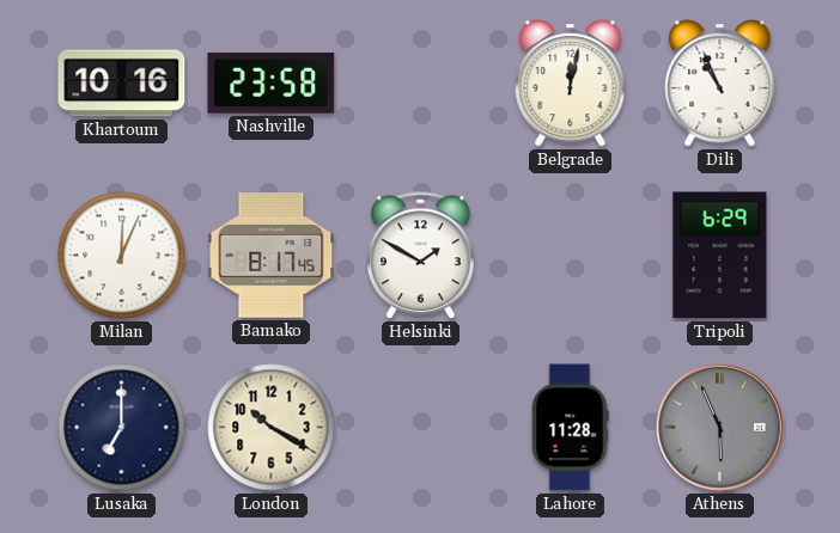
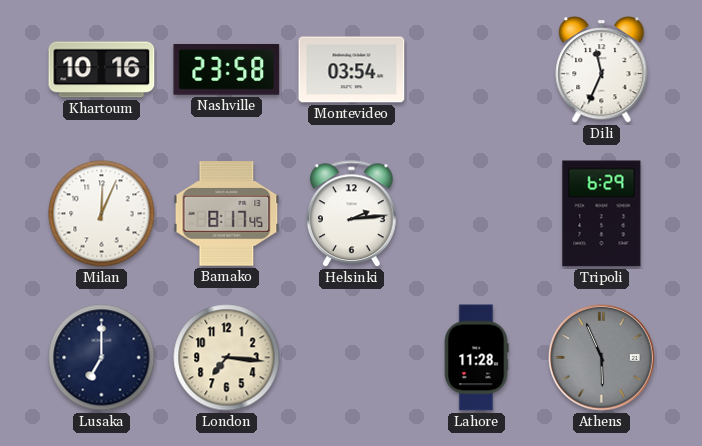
Montevideo: none -> 03:54
Belgrade: 12:02 -> none
Dili: 10:56 -> 11:34
Helsinki: 1:50 -> 2:14
London: 10:20 -> 7:16
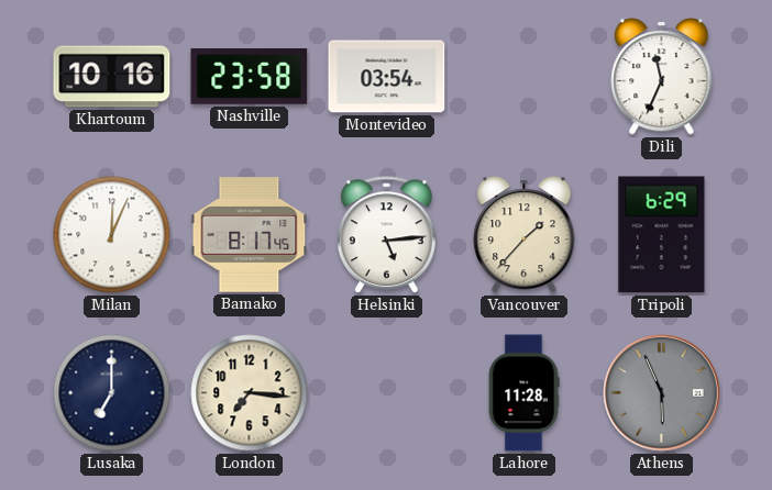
Helsinki: 2:14 -> 5:14
Vancouver: none -> 1:37
